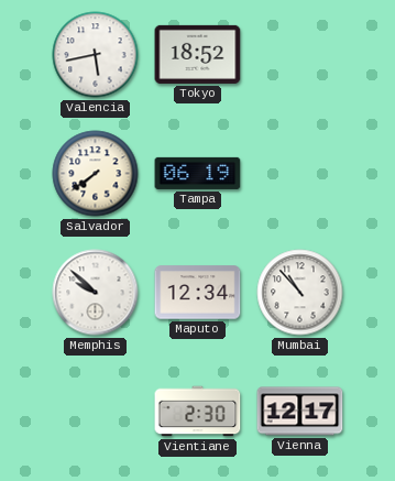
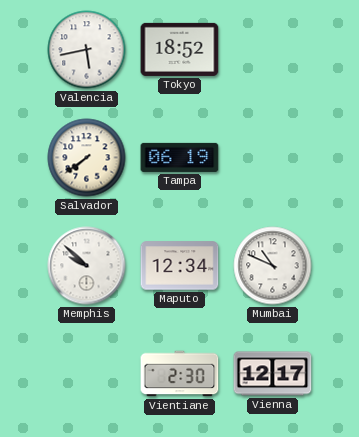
Mumbai: 10:53 -> 10:49
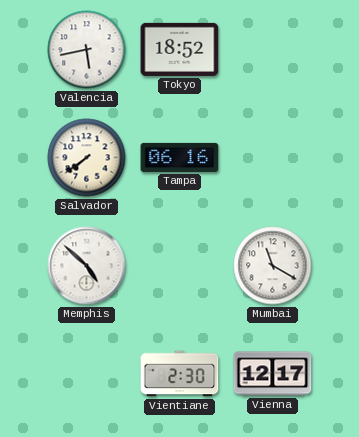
Tampa: 06:19 -> 06:16
Memphis: 9:52 -> 4:52
Maputo: 12:34 -> none
Mumbai: 10:49 -> 11:20
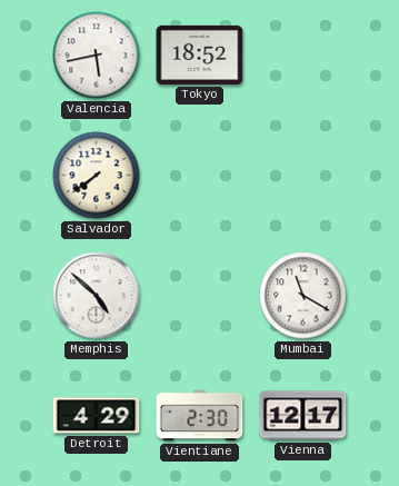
Tampa: 06:16 -> none
Detroit: none -> 4:29
